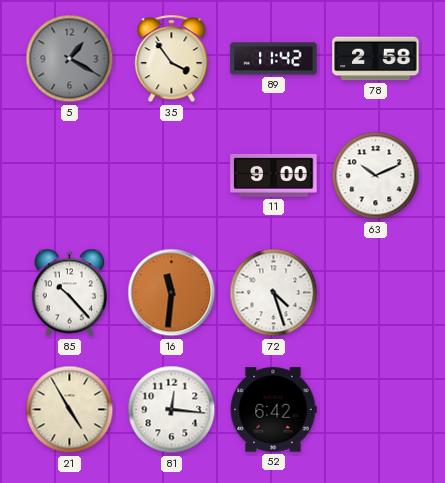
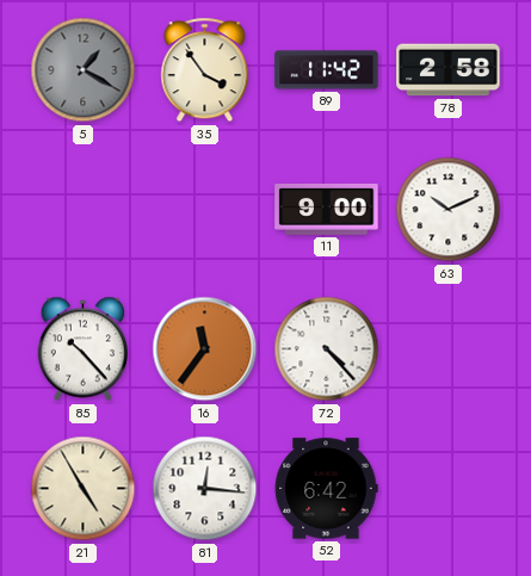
16: 11:31 -> 11:36
72: 4:27 -> 4:23
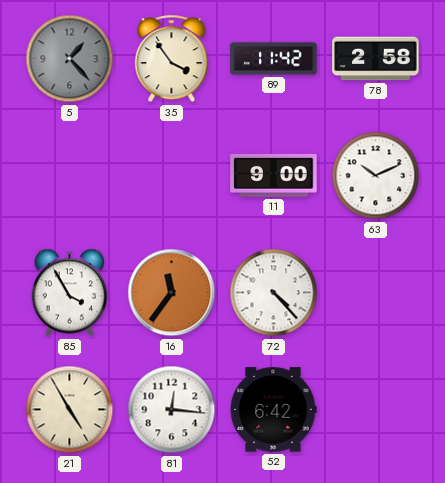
5: 1:20 -> 1:23
85: 10:23 -> 3:55
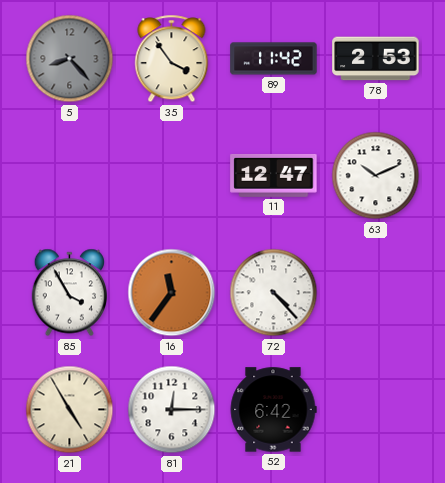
5: 1:23 -> 8:23
78: 2:58 -> 2:53
11: 9:00 -> 12:47
81: 12:16 -> 12:15
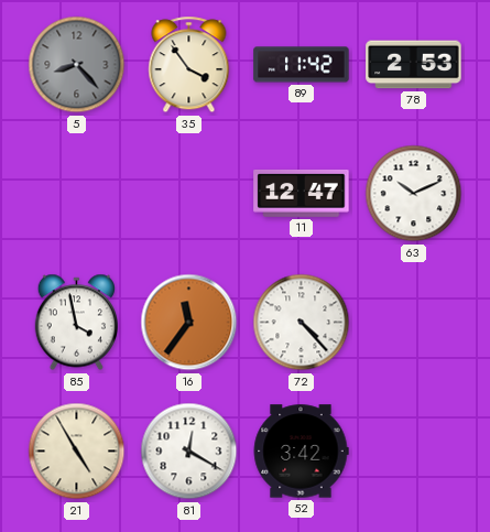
85: 3:55 -> 3:58
81: 12:15 -> 12:20
52: 6:42 -> 3:42
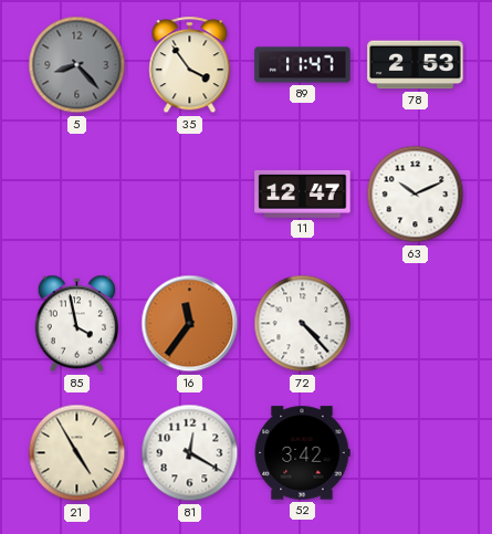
89: 11:42 -> 11:47
